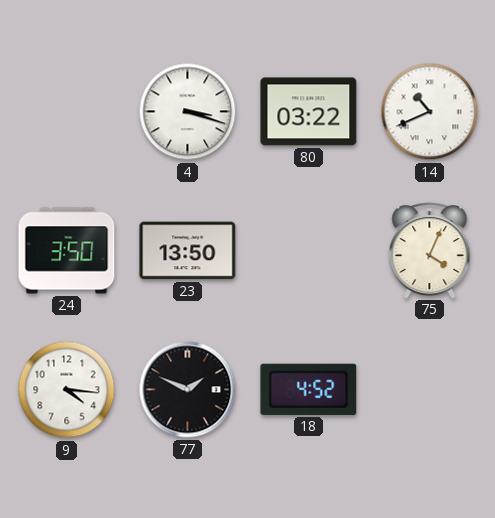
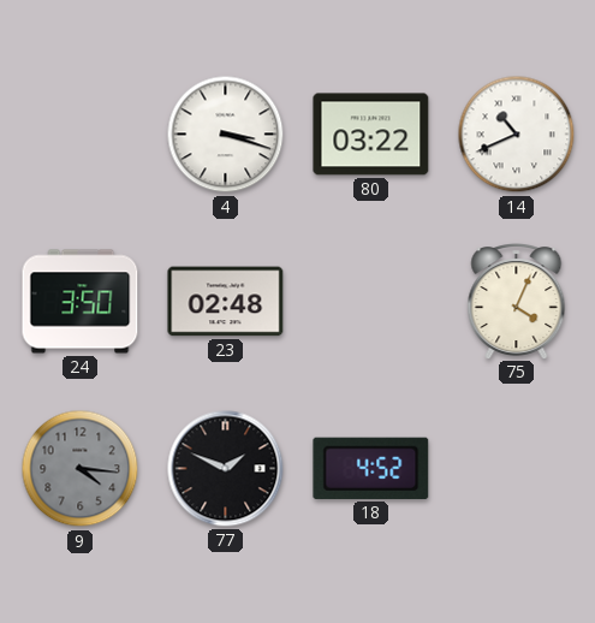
23: 13:50 -> 02:48
9 dial: white -> grey
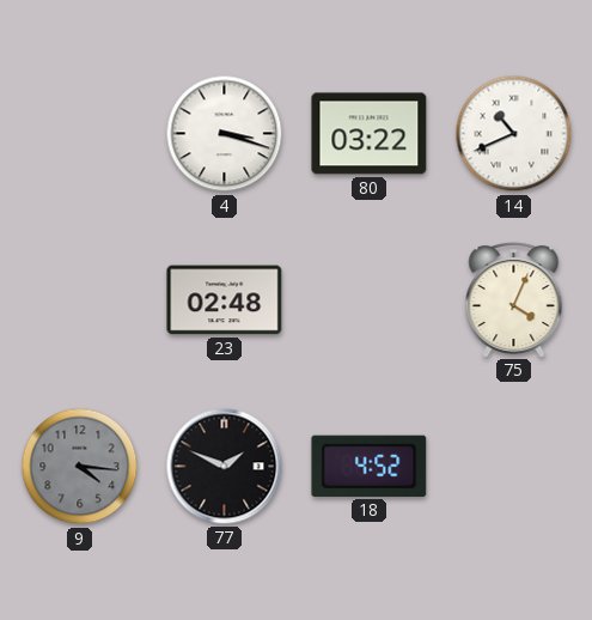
24: 3:50 -> none
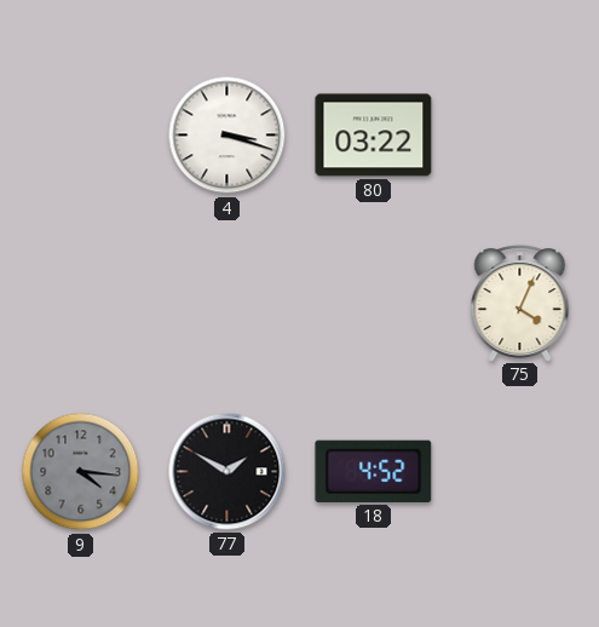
14: 10:41 -> none
23: 02:48 -> none
77: 1:49 -> 1:50
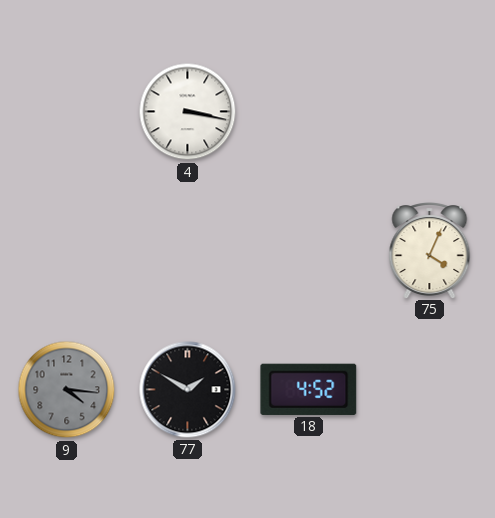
4: 3:18 -> 3:17
80: 03:22 -> none
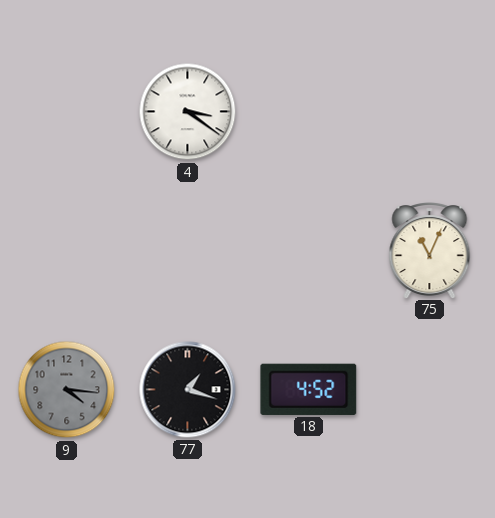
4: 3:17 -> 3:21
75: 4:04 -> 11:04
77: 1:50 -> 1:18
